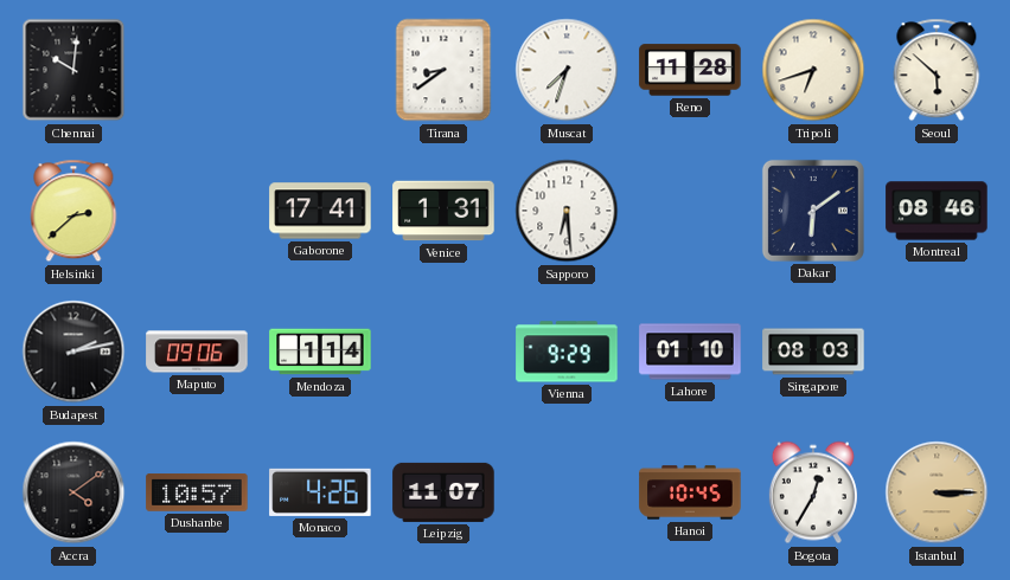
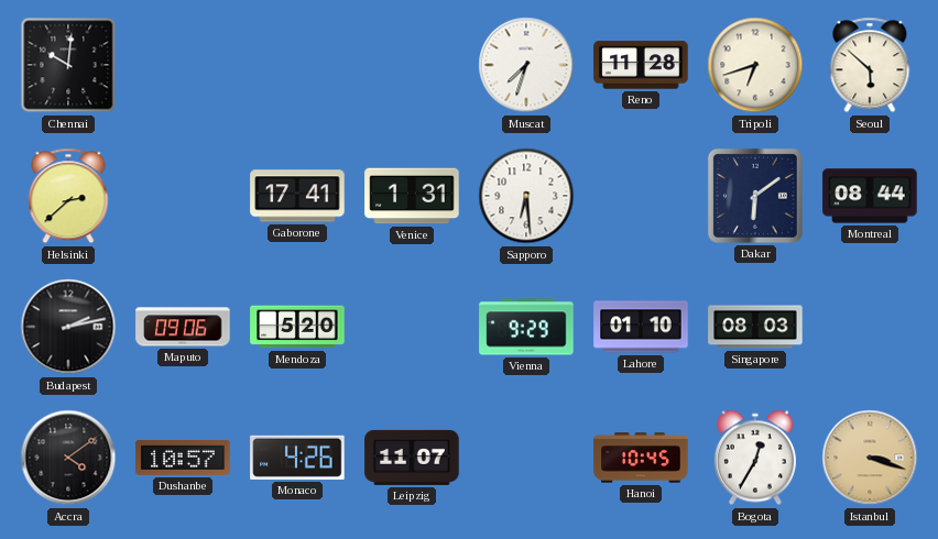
Tirana: 8:39 -> none
Montreal: 08:46 -> 08:44
Mendoza: 1:14 -> 5:20
Istanbul: 3:15 -> 3:18
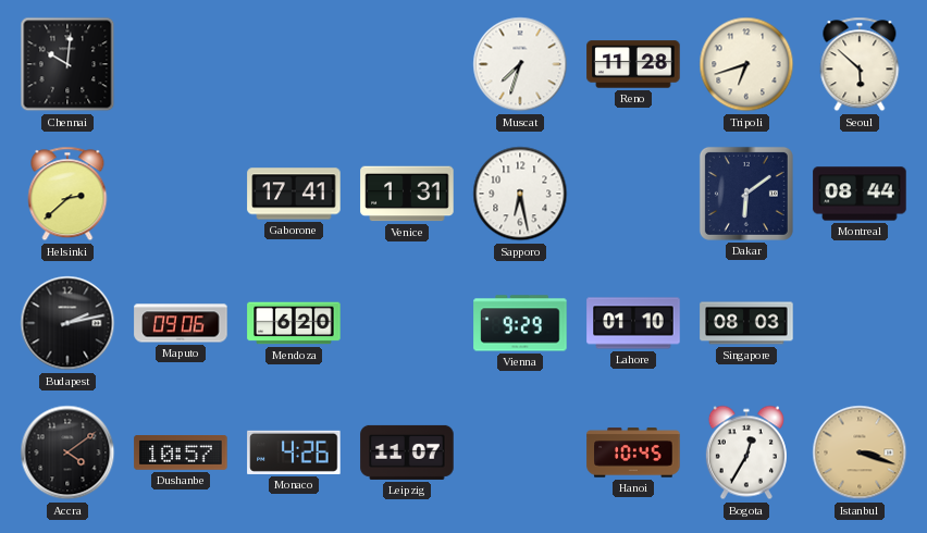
Sapporo: 6:29 -> 6:28
Mendoza: 5:20 -> 6:20
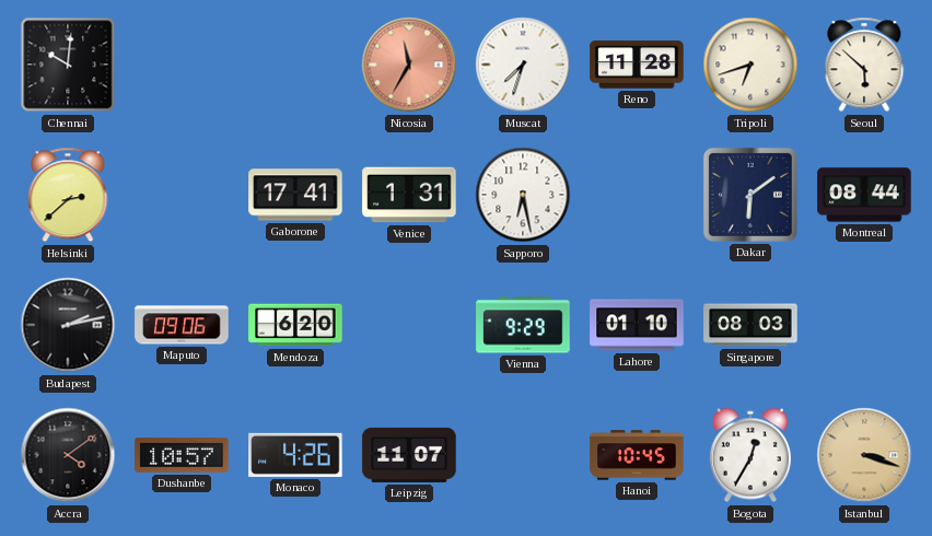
Nicosia: none -> 11:35
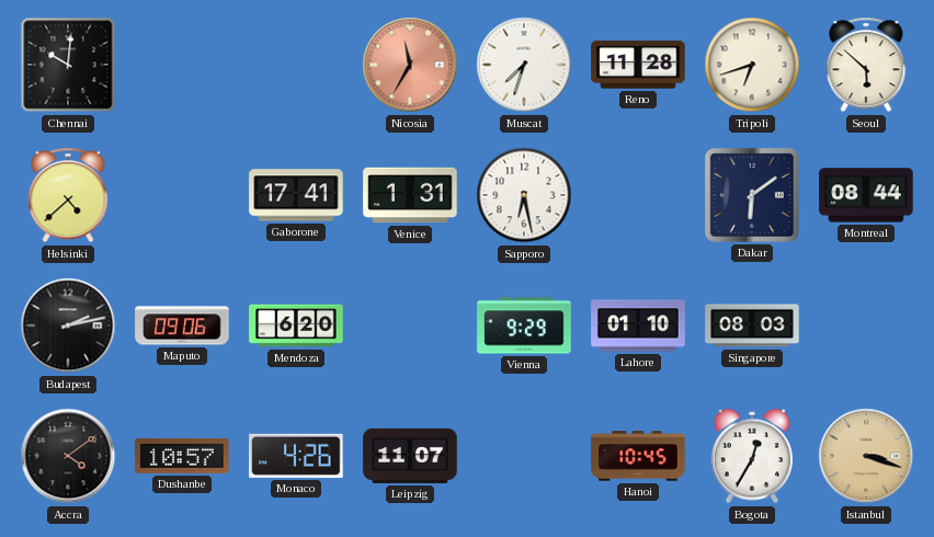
Helsinki: 2:38 -> 4:38
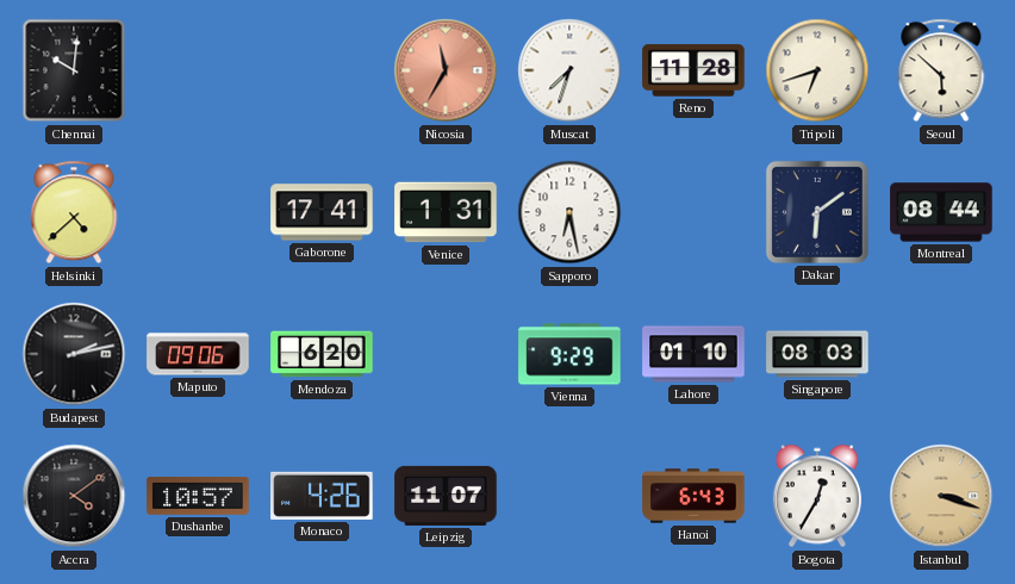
Hanoi: 10:45 -> 6:43
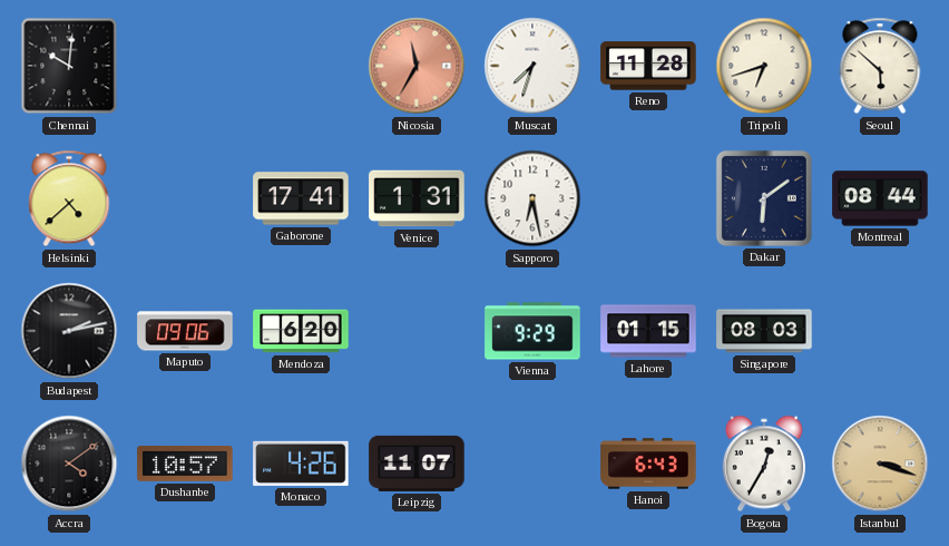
Lahore: 01:10 -> 01:15
